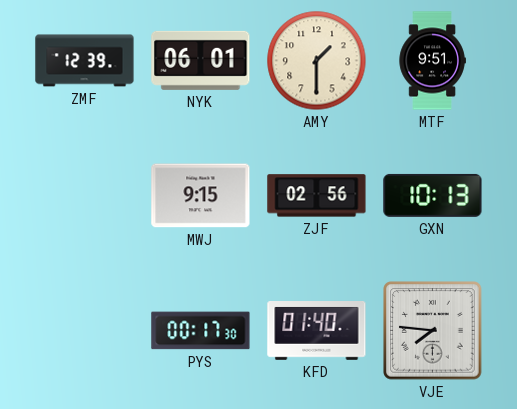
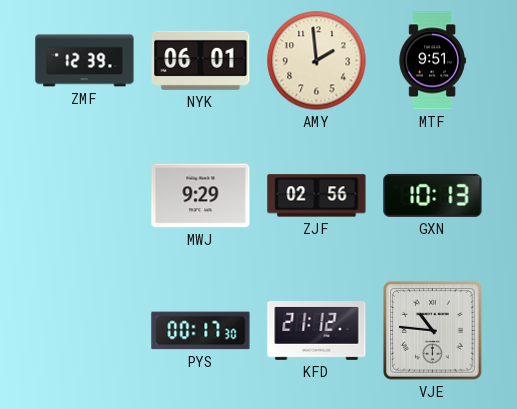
AMY: 1:30 -> 1:59
MWJ: 9:15 -> 9:29
KFD: 01:40 -> 21:12
VJE: 7:46 -> 10:46
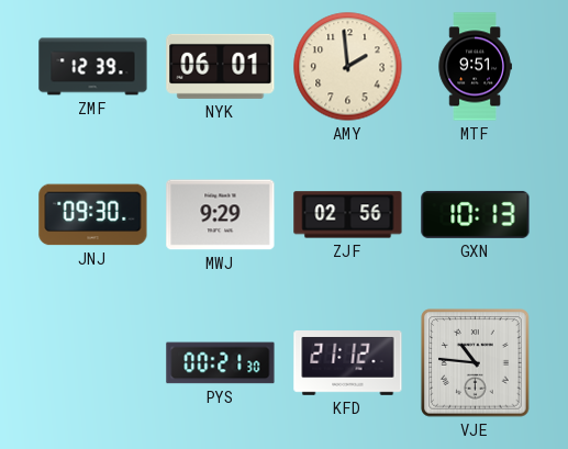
JNJ: none -> 09:30
PYS: 00:17 -> 00:21
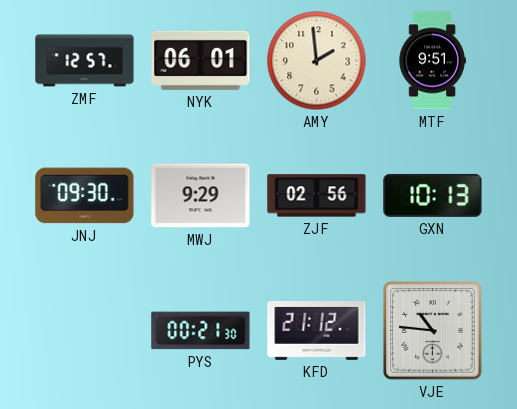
ZMF: 12:39 -> 12:57
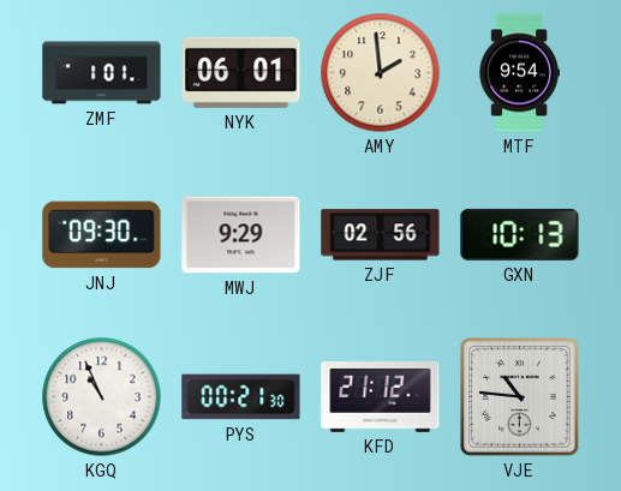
ZMF: 12:57 -> 1:01
MTF: 9:51 -> 9:54
KGQ: none -> 10:56
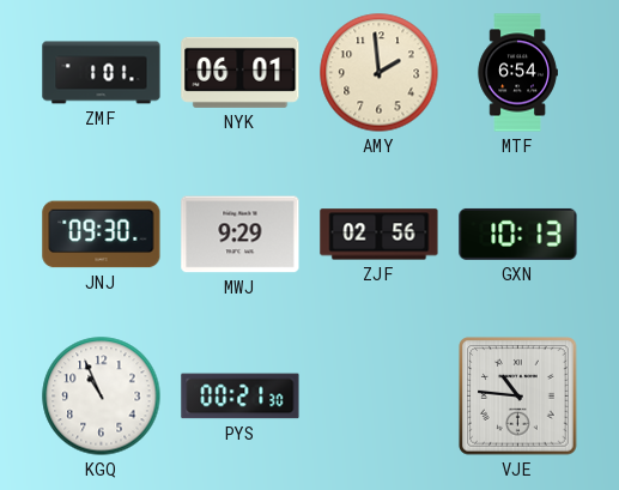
MTF: 9:54 -> 6:54
KFD: 21:12 -> none
